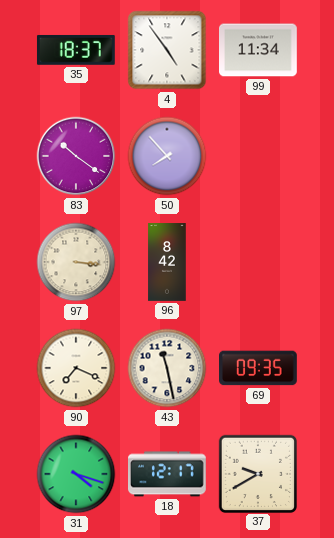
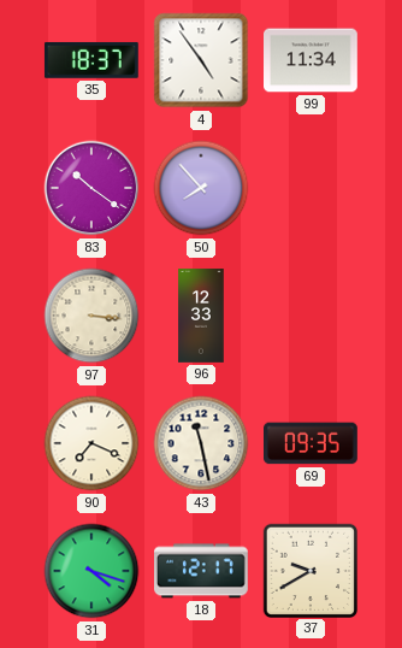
96: 8:42 -> 12:33
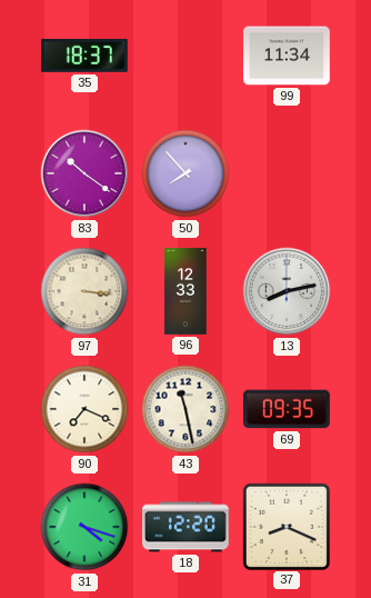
4: 4:54 -> none
13: none -> 8:13
18: 12:17 -> 12:20
37: 9:40 -> 8:19
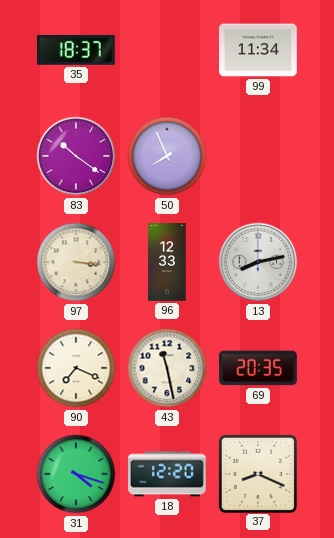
50: 7:53 -> 7:56
69: 09:35 -> 20:35
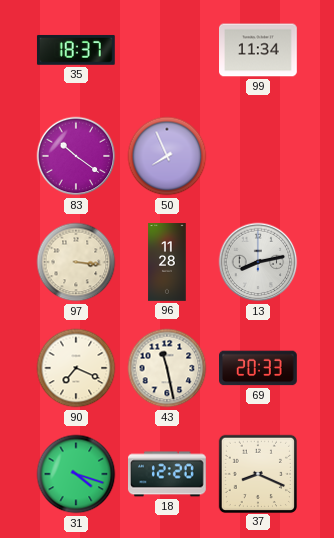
96: 12:33 -> 11:28
69: 20:35 -> 20:33
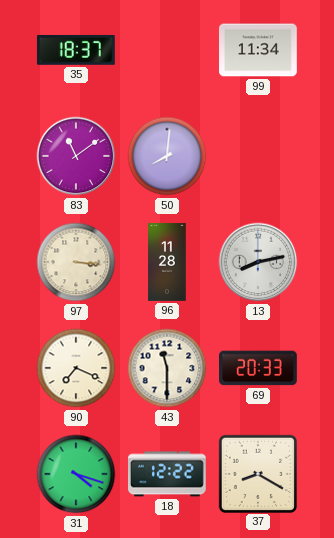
83: 10:21 -> 11:09
50: 7:56 -> 8:01
43: 11:28 -> 11:30
18: 12:20 -> 12:22
37: 8:19 -> 8:20
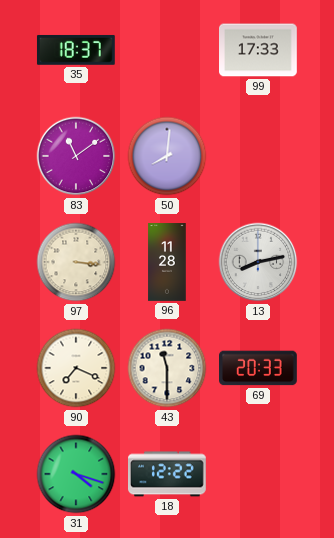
99: 11:34 -> 17:33
37: 8:20 -> none
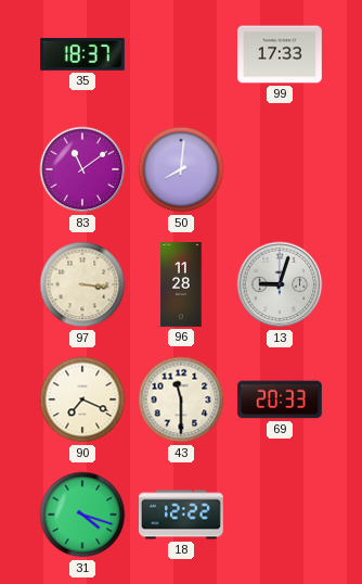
13: 8:13 -> 9:03
